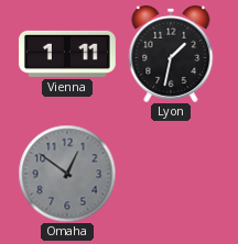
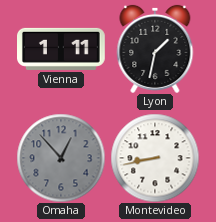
Omaha: 12:51 -> 12:53
Montevideo: none -> 8:43
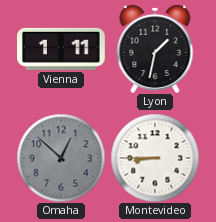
Omaha: 12:53 -> 12:52
Montevideo: 8:43 -> 8:45
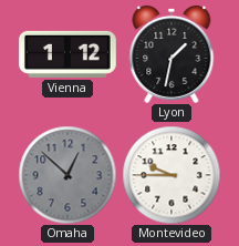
Vienna: 1:11 -> 1:12
Montevideo: 8:45 -> 9:45
